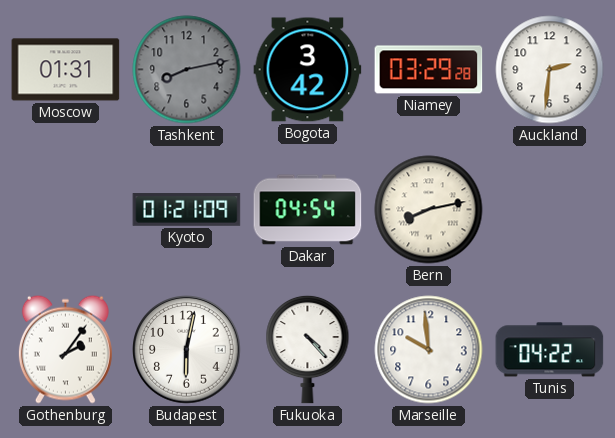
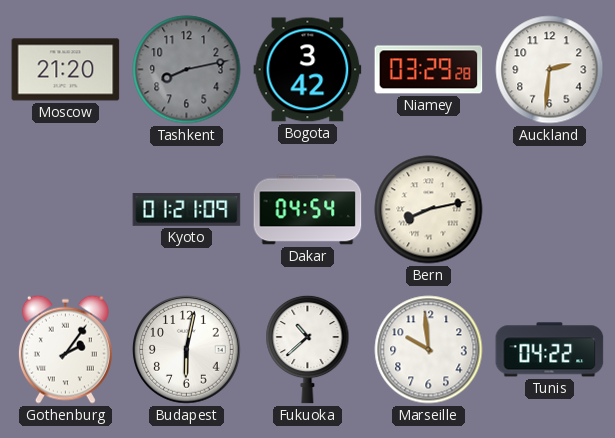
Moscow: 01:31 -> 21:20
Fukuoka: 4:23 -> 10:38
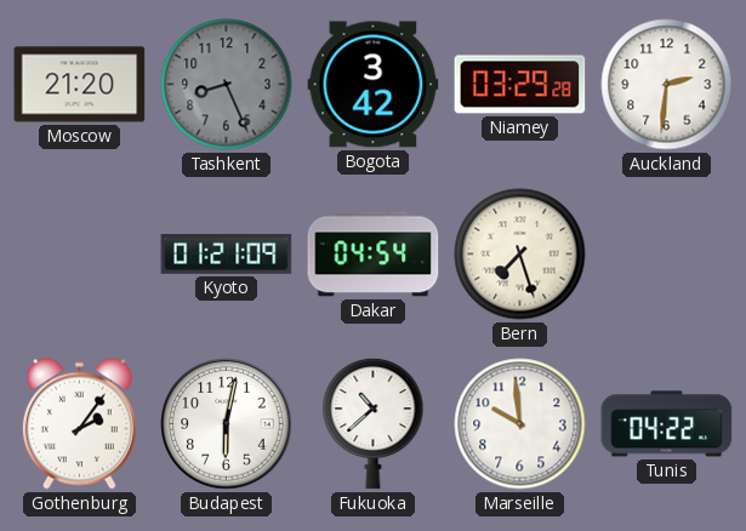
Tashkent: 8:13 -> 8:26
Bern: 8:13 -> 7:27
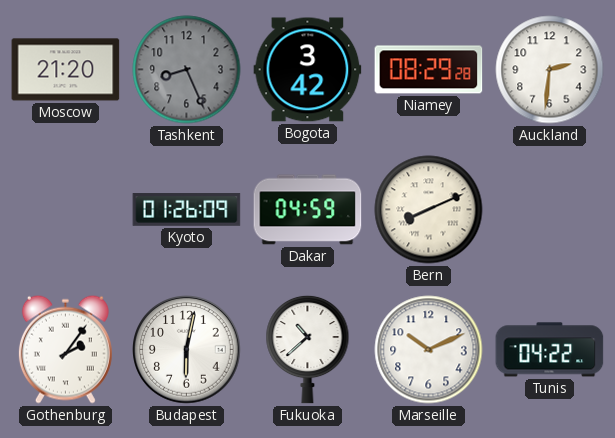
Niamey: 03:29 -> 08:29
Kyoto: 01:21 -> 01:26
Dakar: 04:54 -> 04:59
Bern: 7:27 -> 8:11
Marseille: 9:59 -> 10:11
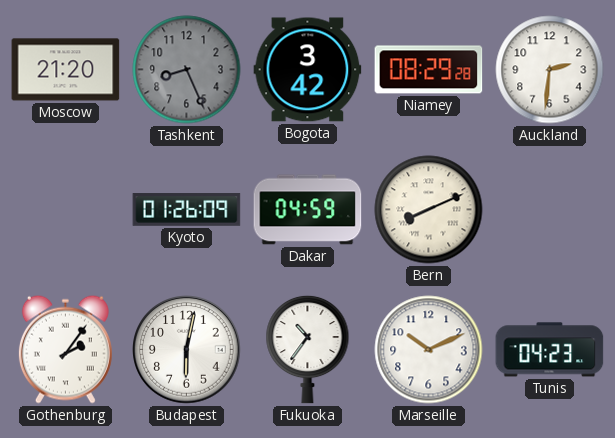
Fukuoka: 10:38 -> 10:36
Tunis: 04:22 -> 04:23
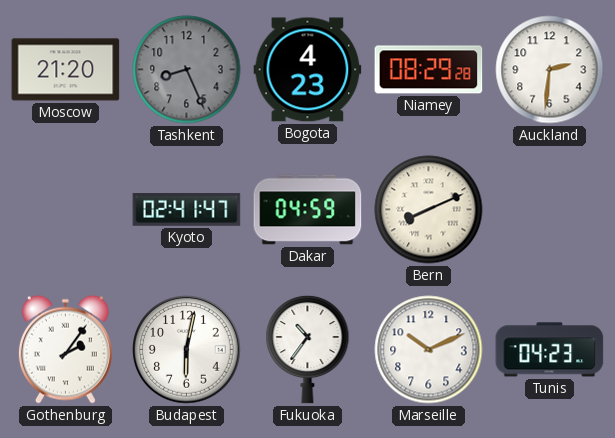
Bogota: 3:42 -> 4:23
Kyoto: 01:26 -> 02:41
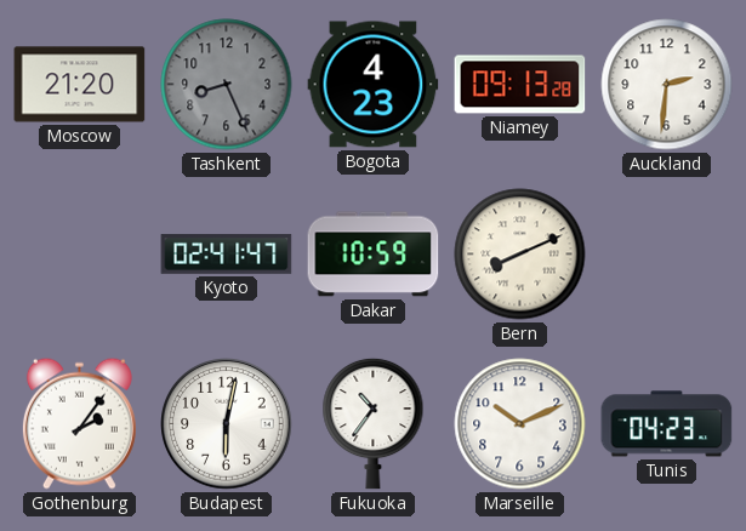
Niamey: 08:29 -> 09:13
Dakar: 04:59 -> 10:59
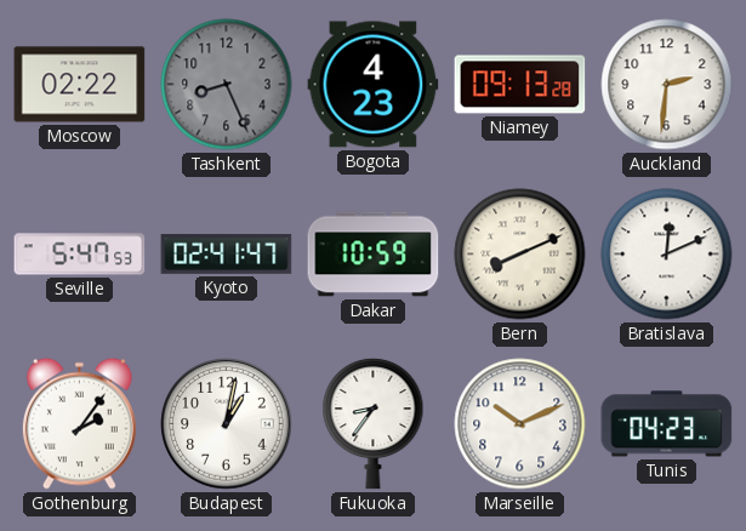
Moscow: 21:20 -> 02:22
Seville: none -> 5:47
Bratislava: none -> 12:11
Budapest: 6:02 -> 1:02
Fukuoka: 10:36 -> 8:36
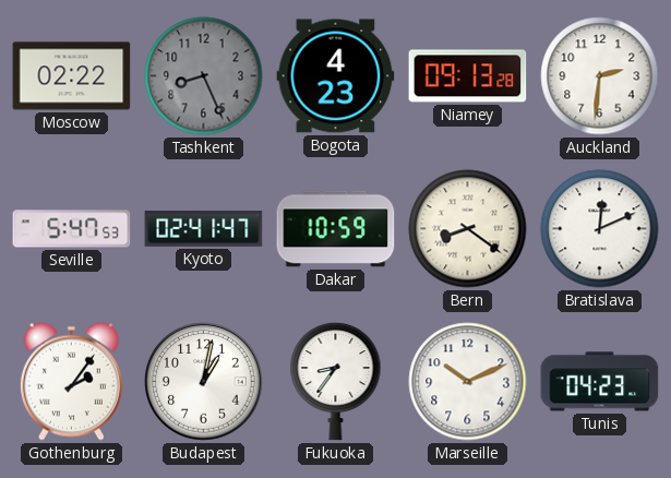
Bern: 8:11 -> 8:21
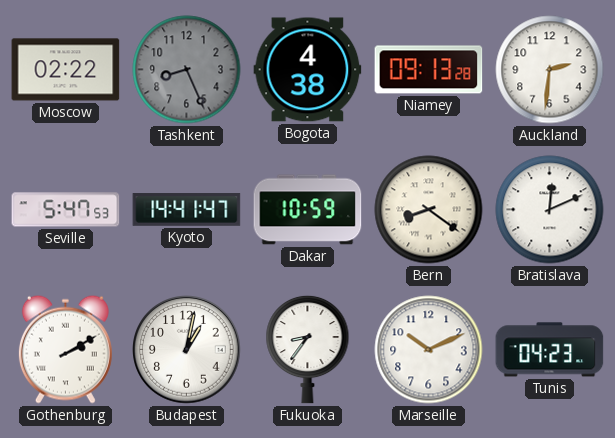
Bogota: 4:23 -> 4:38
Kyoto: 02:41 -> 14:41
Gothenburg: 2:06 -> 2:10
